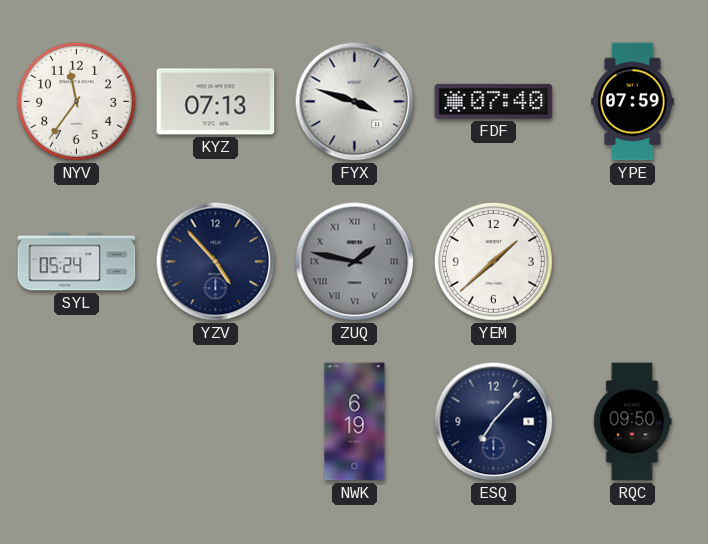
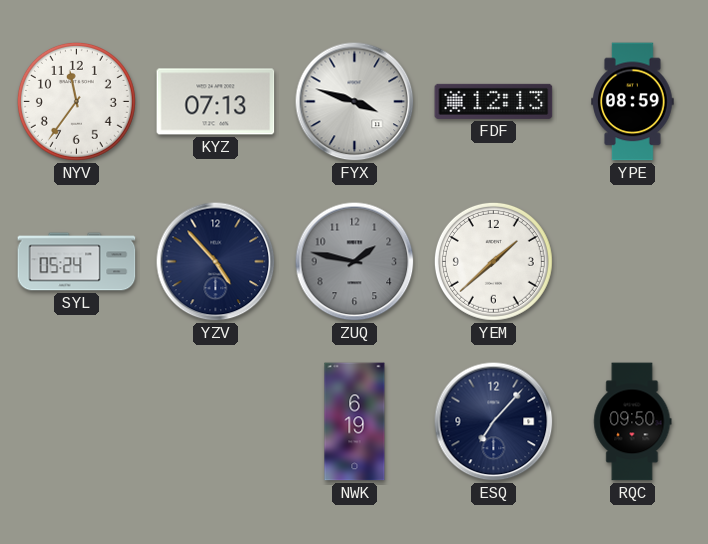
FDF: 07:40 -> 12:13
YPE: 07:59 -> 08:59
ZUQ numerals: Roman -> Arabic
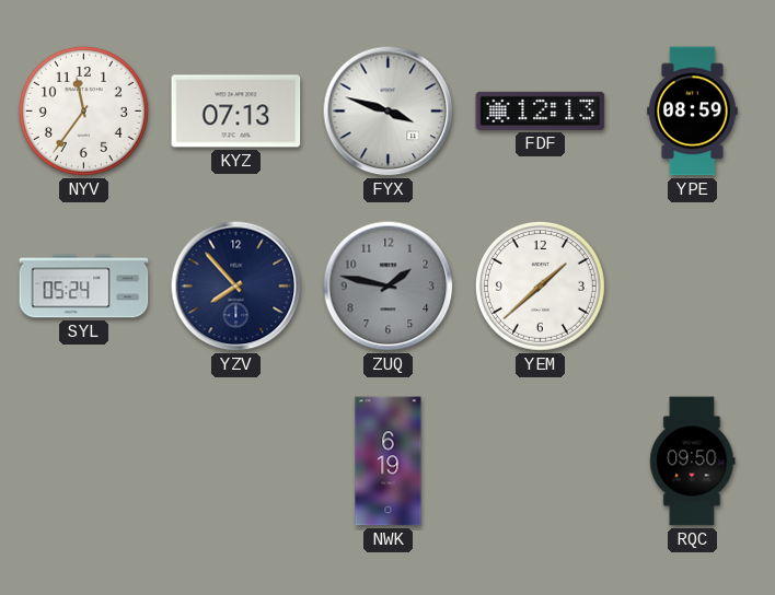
YZV: 4:53 -> 7:53
ESQ: 7:07 -> none
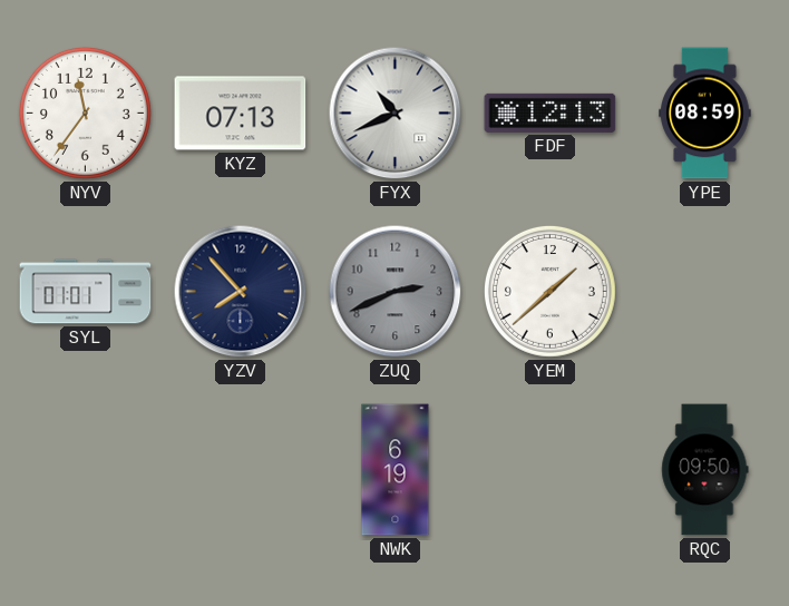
FYX: 3:48 -> 10:41
SYL: 05:24 -> 01:01
ZUQ: 1:47 -> 2:41
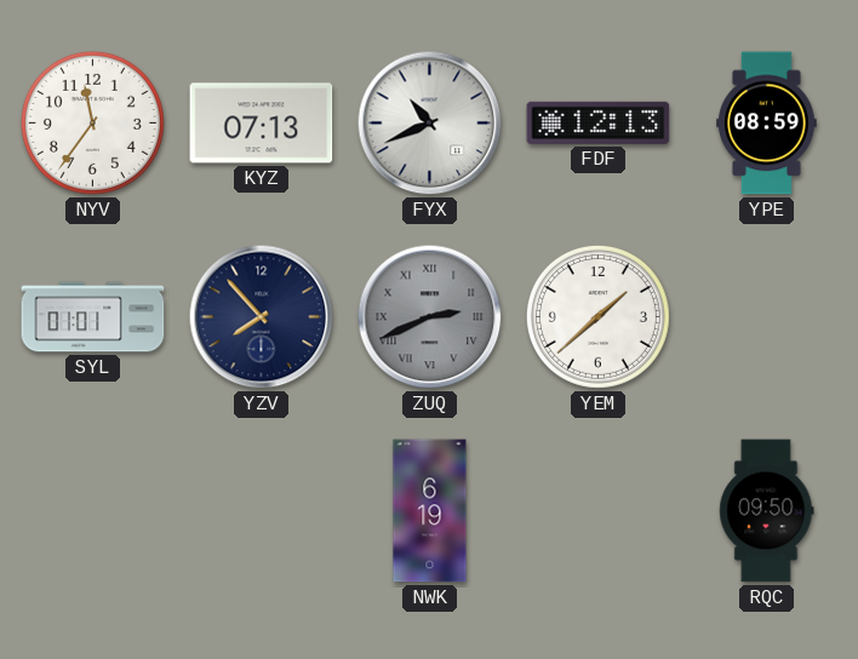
ZUQ numerals: Arabic -> Roman
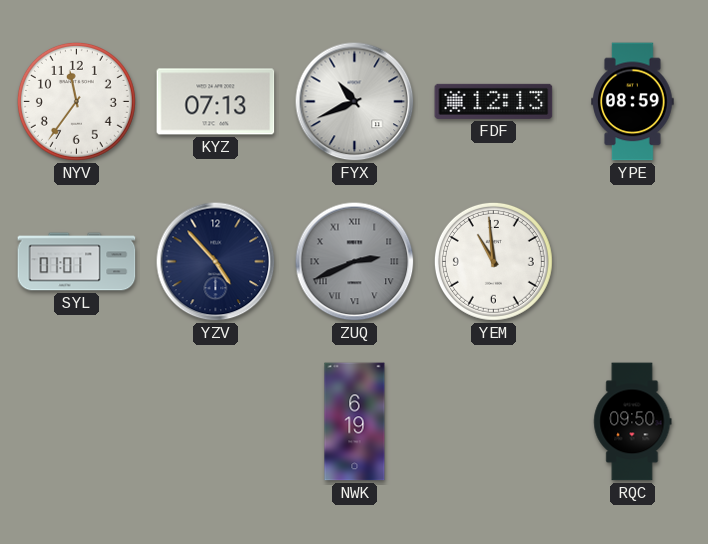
YZV: 7:53 -> 4:53
YEM: 1:38 -> 10:59
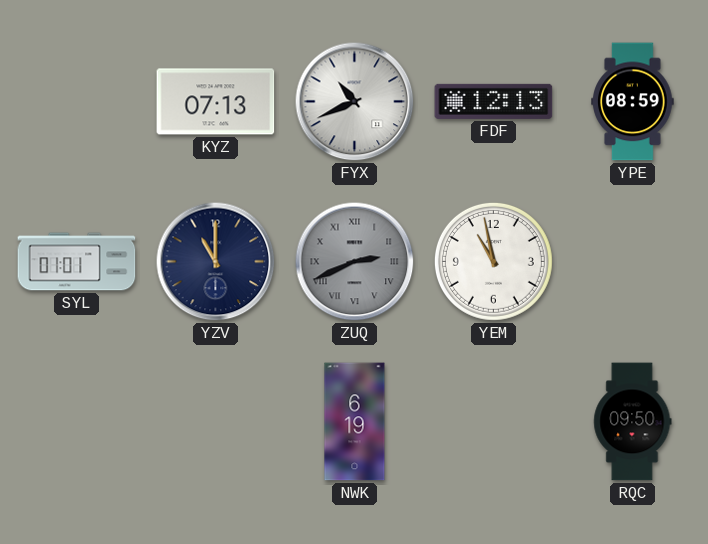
NYV: 11:36 -> none
YZV: 4:53 -> 11:00
YEM: 10:59 -> 10:58
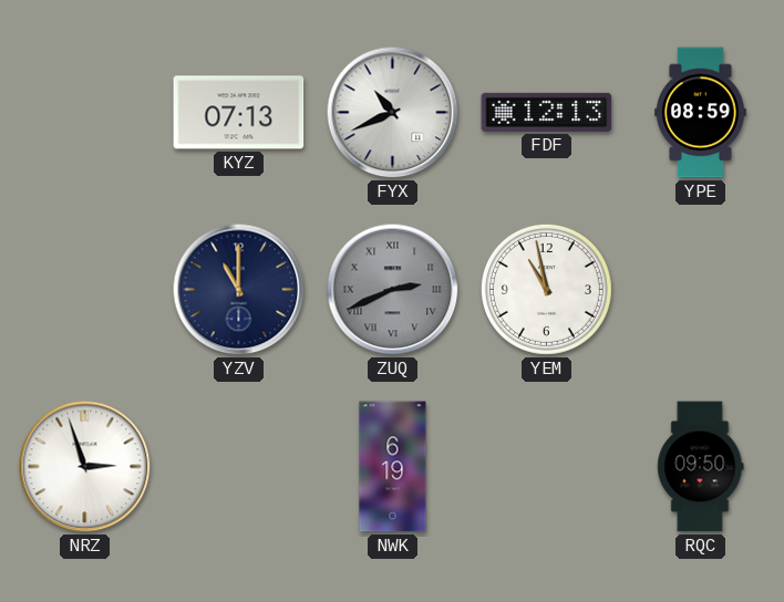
SYL: 01:01 -> none
NRZ: none -> 2:57
